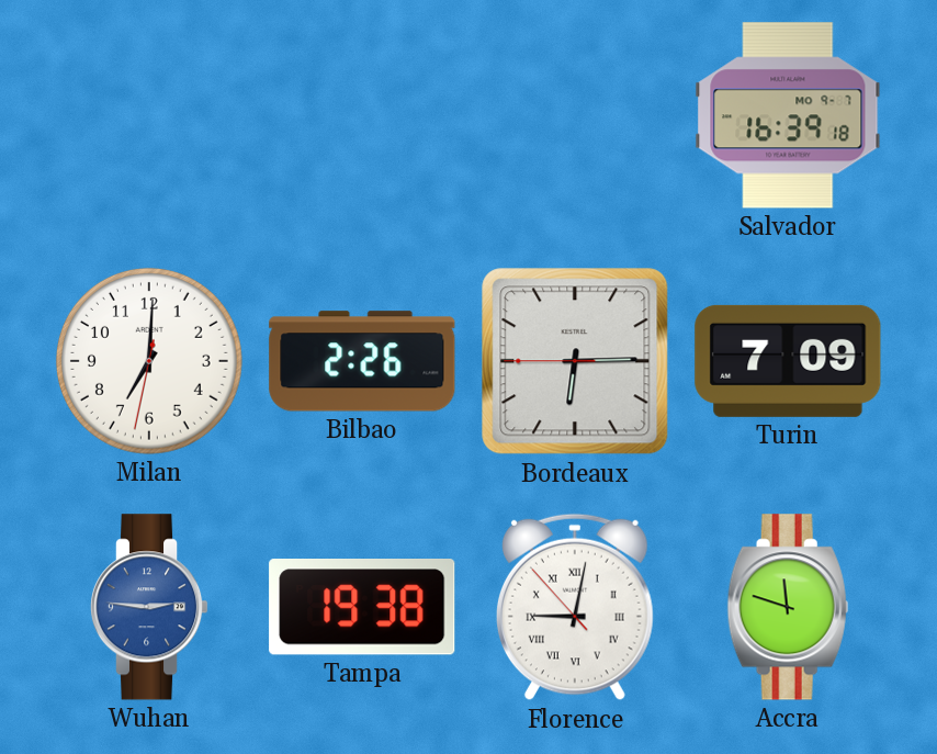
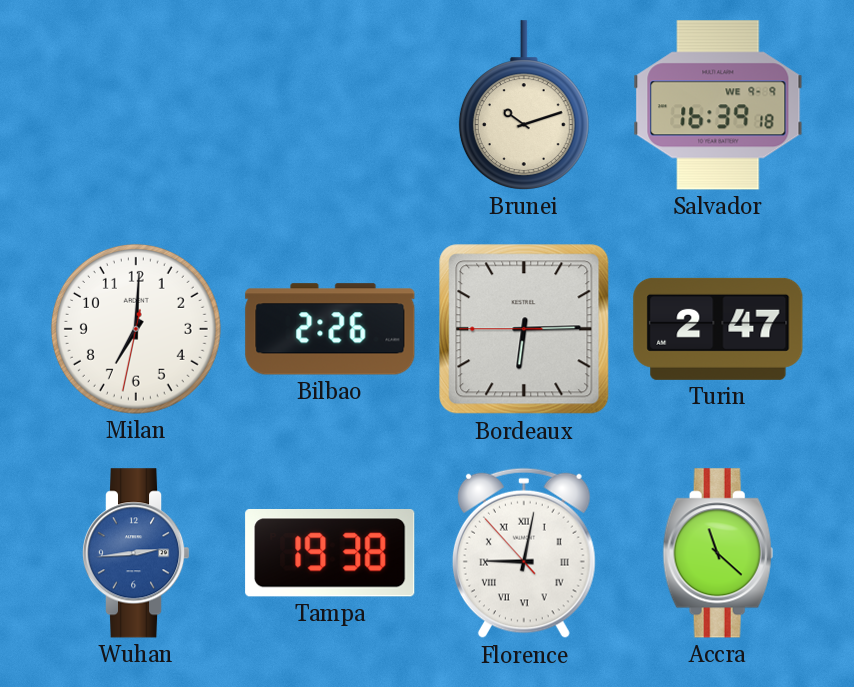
Brunei: none -> 10:12
Salvador date: MO 9-7 -> WE 9-9
Turin: 7:09 -> 2:47
Wuhan: 2:46 -> 2:44
Accra: 11:48 -> 11:22
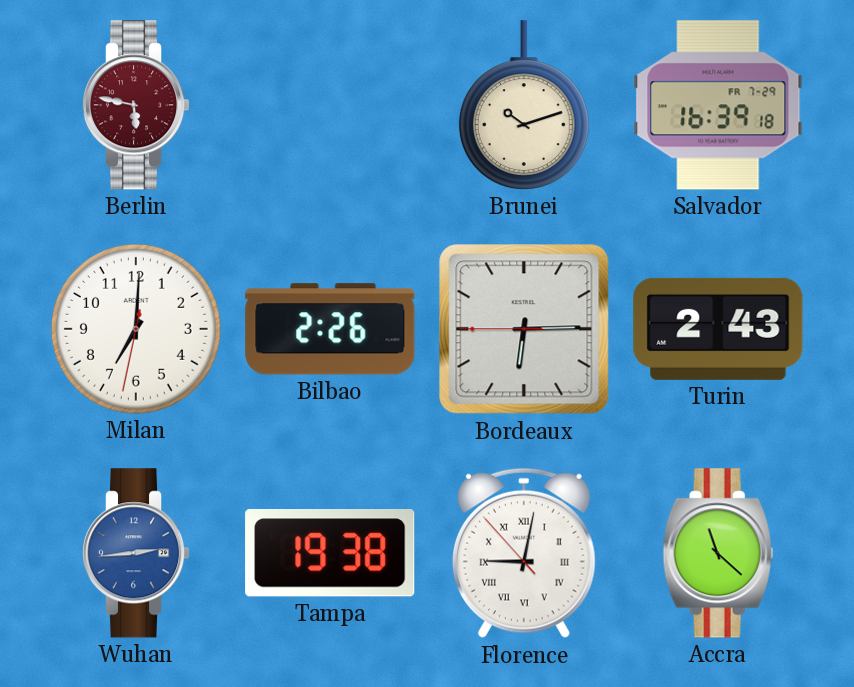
Berlin: none -> 5:47
Salvador date: WE 9-9 -> FR 7-29
Turin: 2:47 -> 2:43
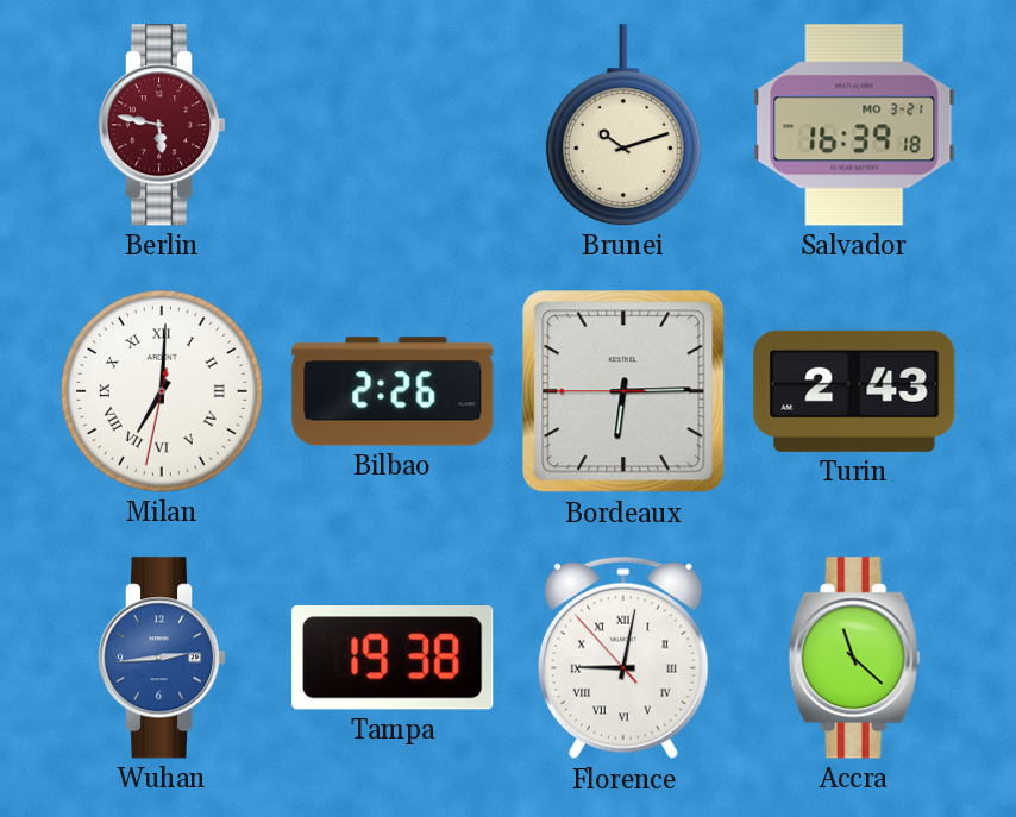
Salvador date: FR 7-29 -> MO 3-21
Milan numerals: Arabic -> Roman
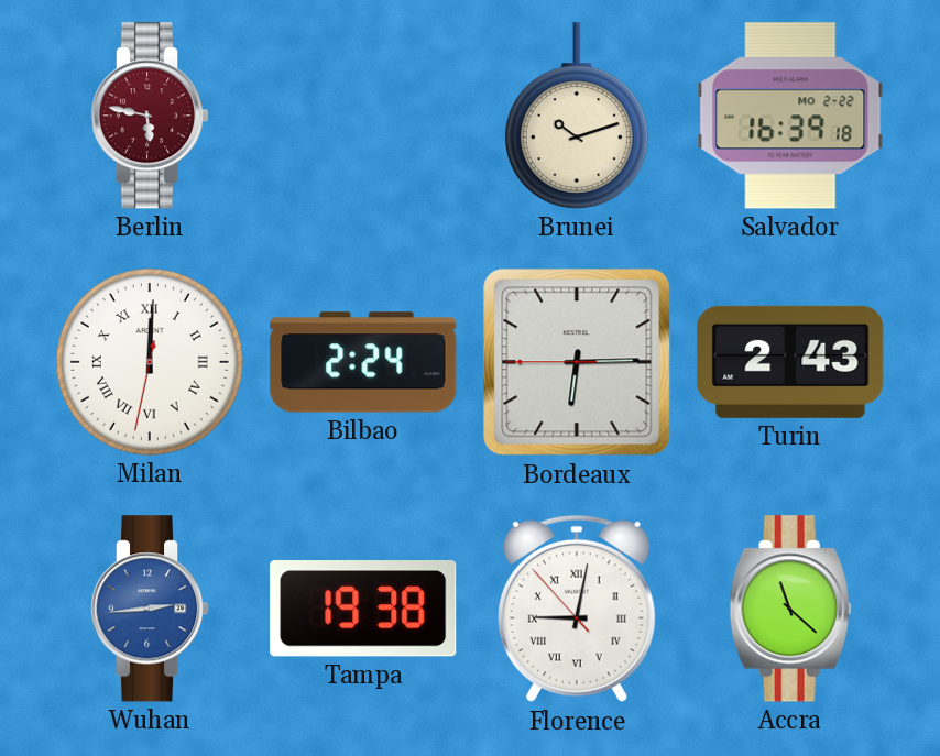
Salvador date: MO 3-21 -> MO 2-22
Milan: 7:00 -> 12:00
Bilbao: 2:26 -> 2:24
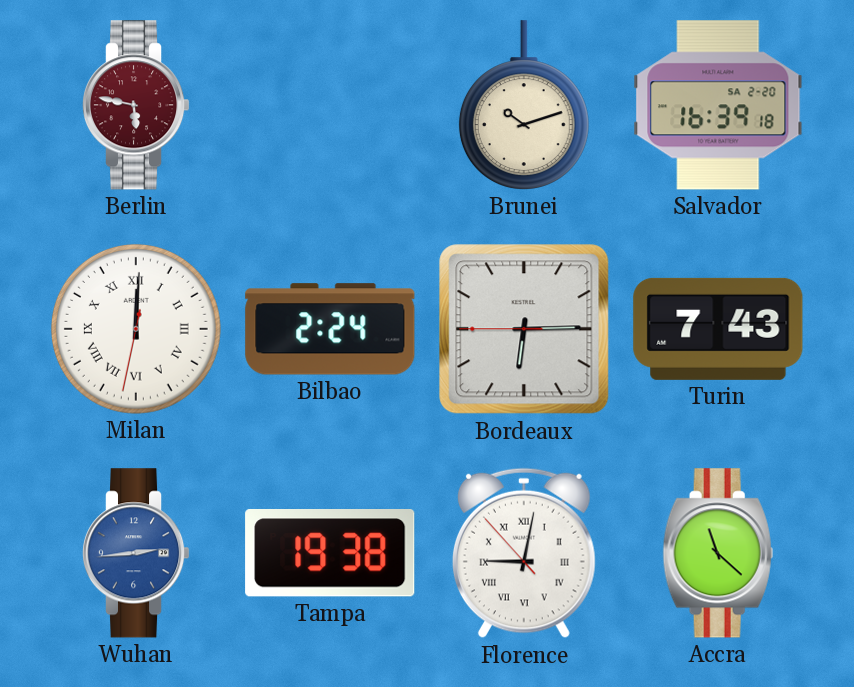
Salvador date: MO 2-22 -> SA 2-20
Turin: 2:43 -> 7:43
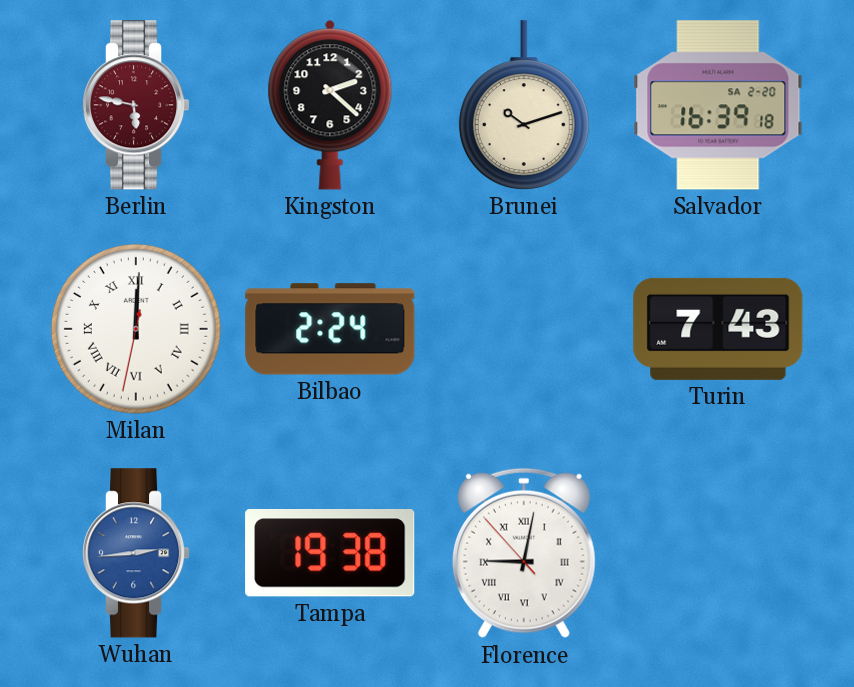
Kingston: none -> 2:22
Bordeaux: 6:14 -> none
Accra: 11:22 -> none
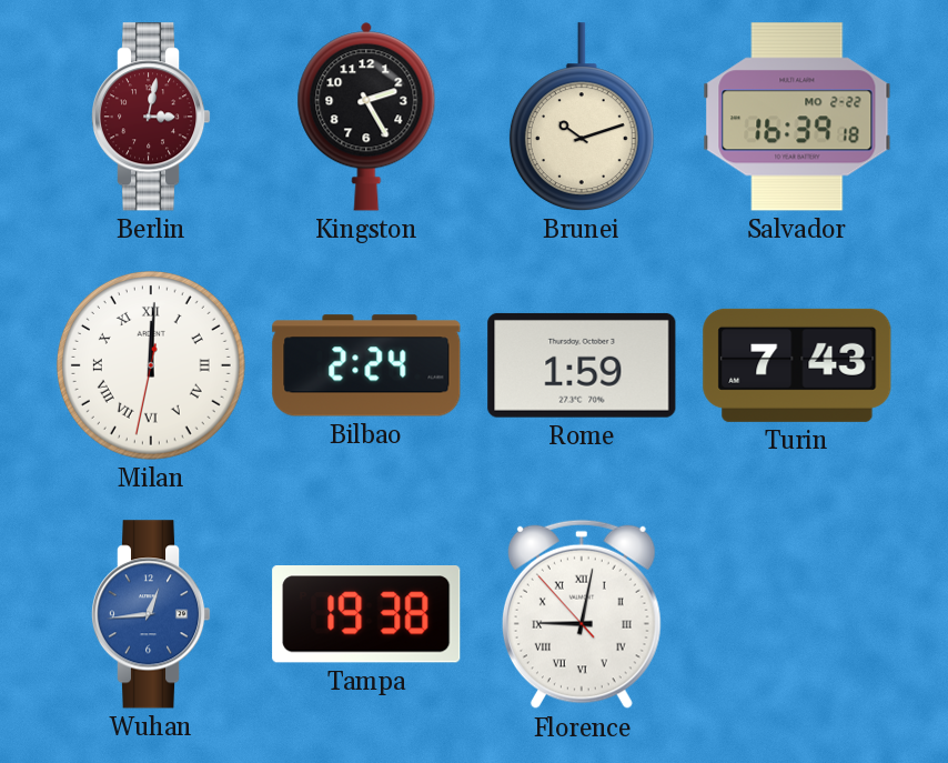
Berlin: 5:47 -> 3:02
Kingston: 2:22 -> 2:25
Salvador date: SA 2-20 -> MO 2-22
Rome: none -> 1:59
Wuhan: 2:44 -> 12:44
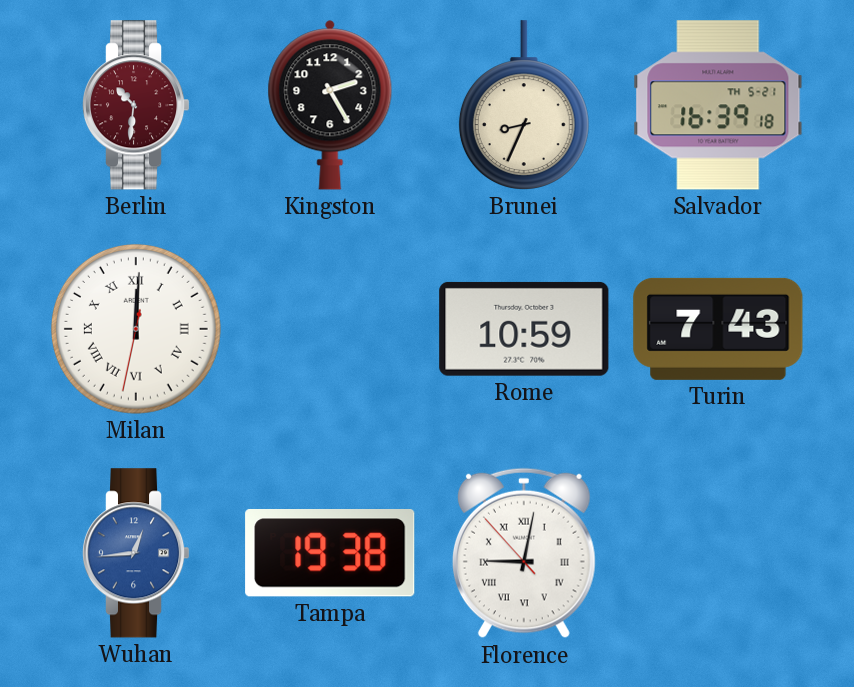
Berlin: 3:02 -> 10:31
Brunei: 10:12 -> 8:34
Salvador date: MO 2-22 -> TH 5-21
Bilbao: 2:24 -> none
Rome: 1:59 -> 10:59
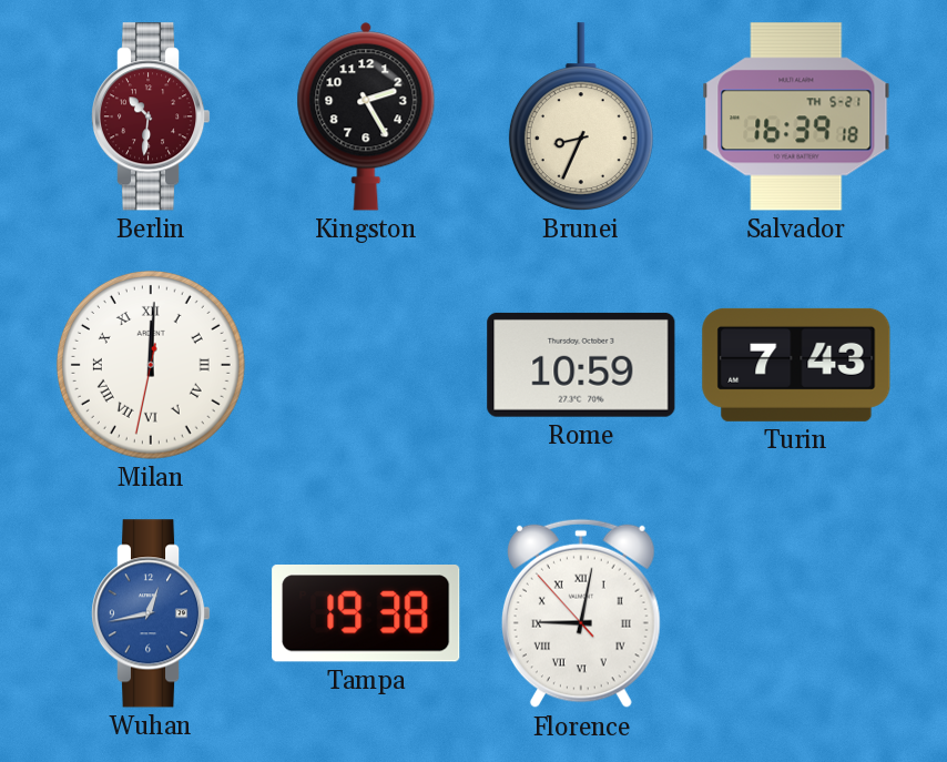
Wuhan: 12:44 -> 12:43
